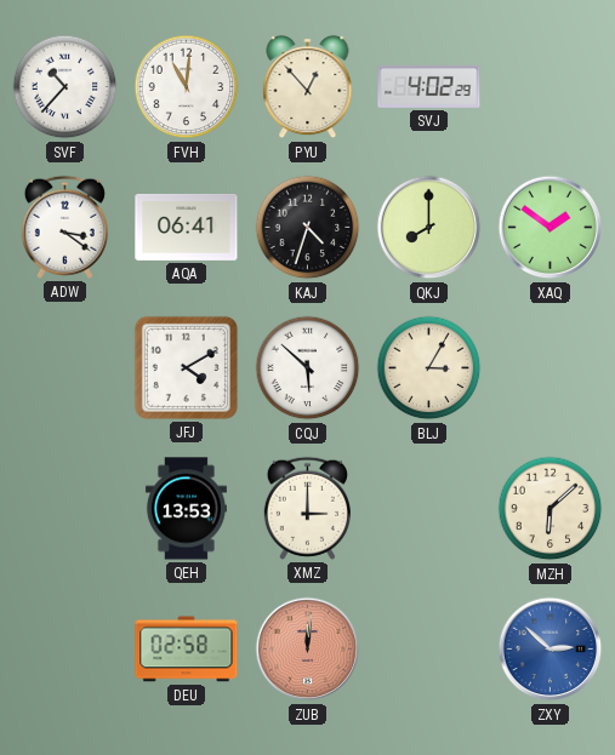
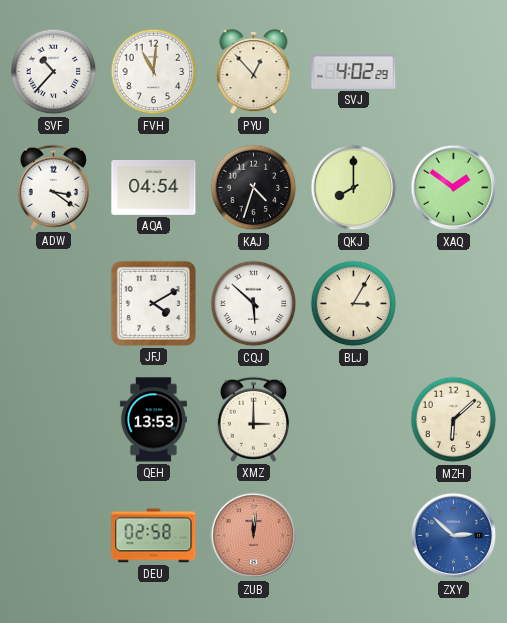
AQA: 06:41 -> 04:54
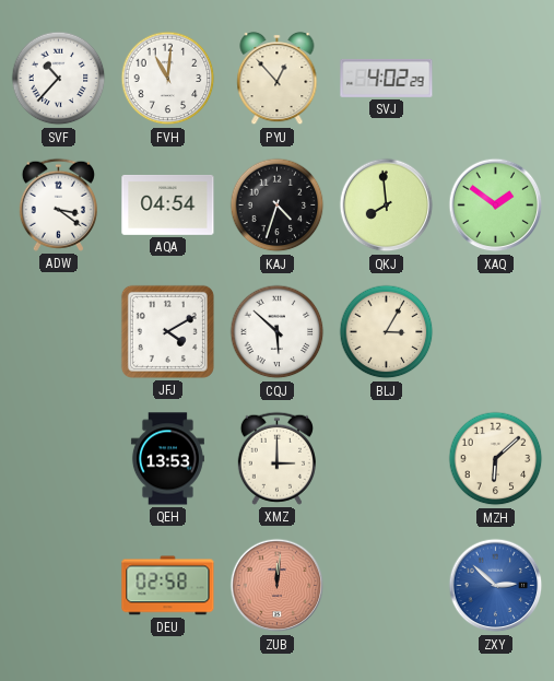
QKJ: 8:00 -> 7:59
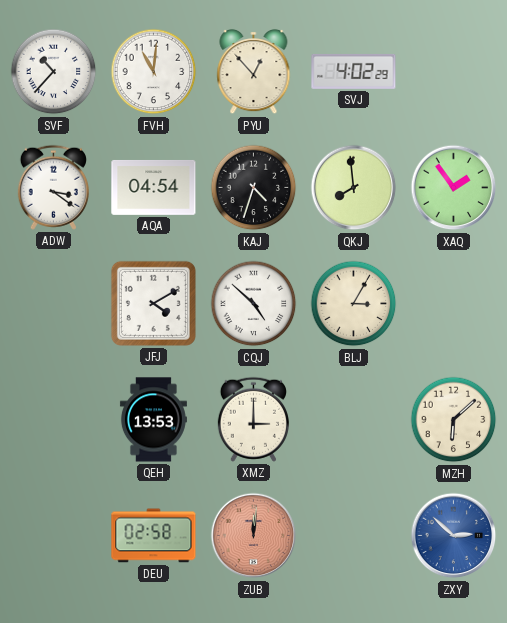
XAQ: 1:51 -> 1:54
CQJ: 5:52 -> 4:52
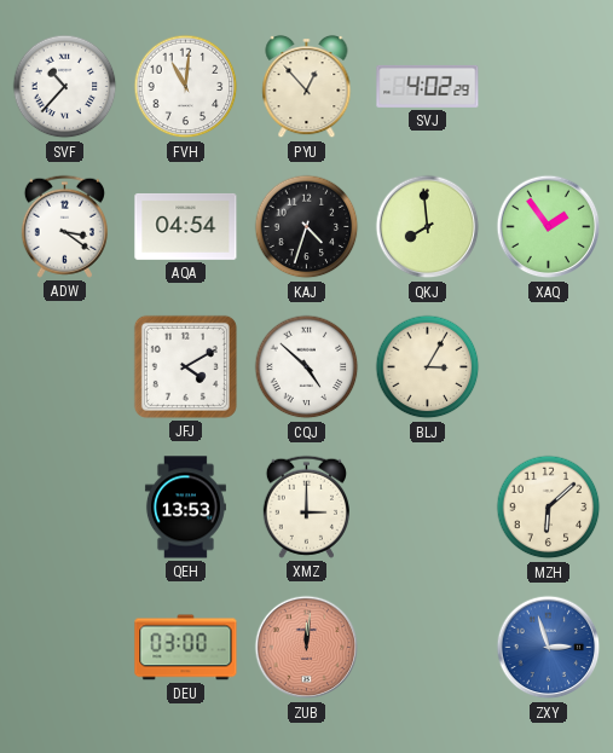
DEU: 02:58 -> 03:00
ZXY: 2:52 -> 2:57
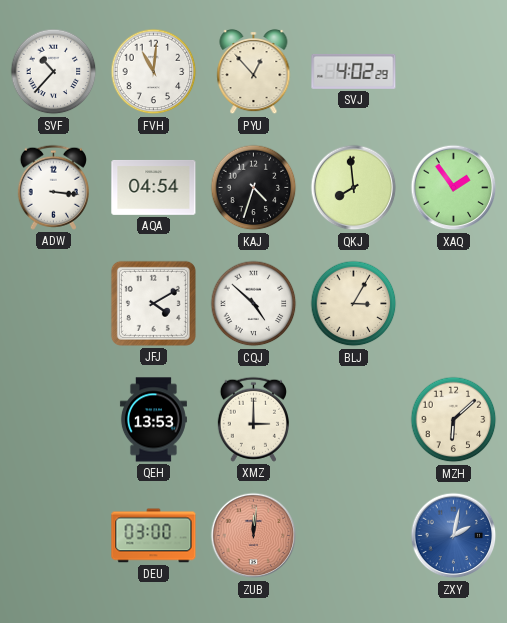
ADW: 3:21 -> 3:16
ZXY: 2:57 -> 2:02
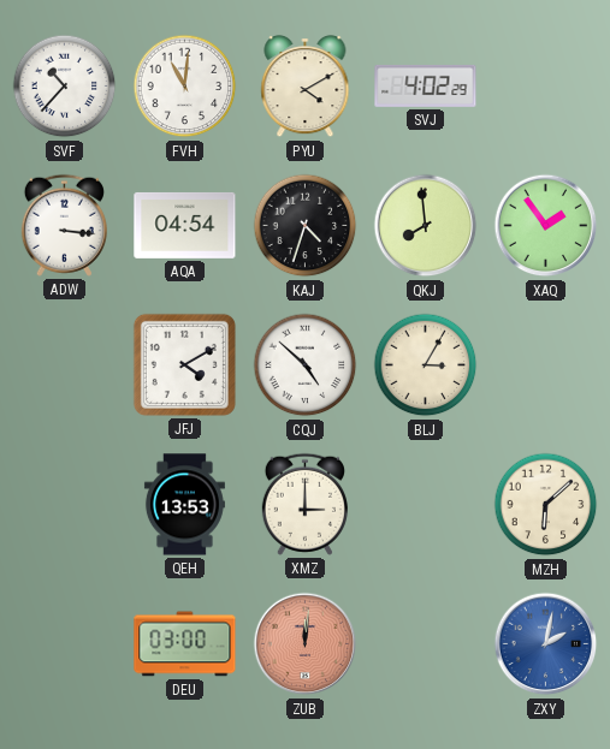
PYU: 12:53 -> 4:10
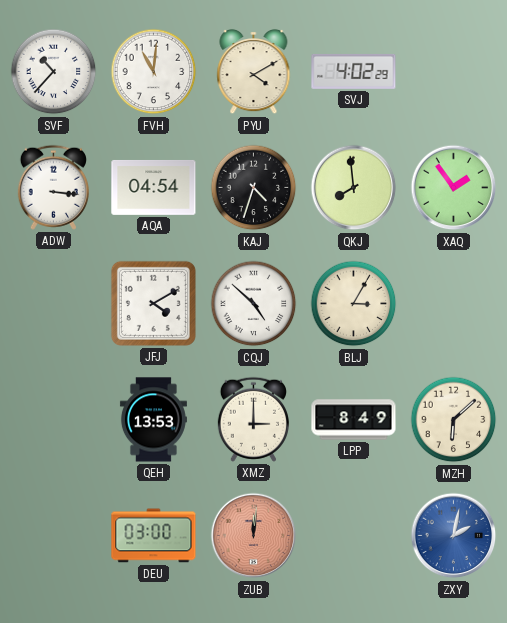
LPP: none -> 8:49
